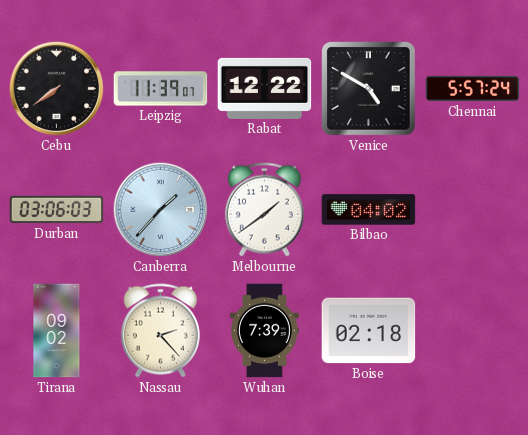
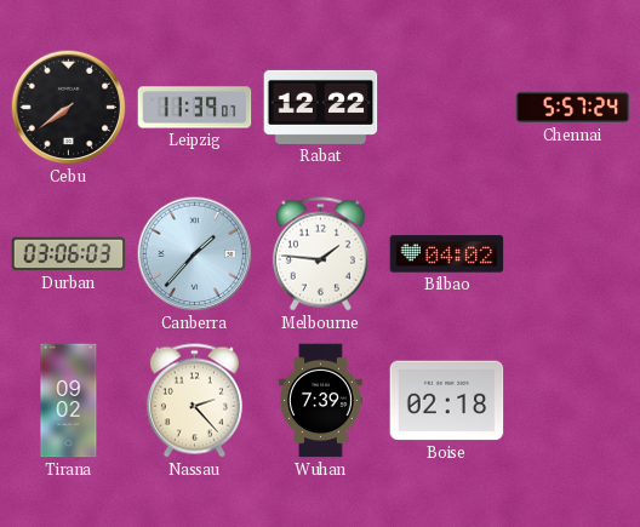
Venice: 4:50 -> none
Melbourne: 1:39 -> 1:46
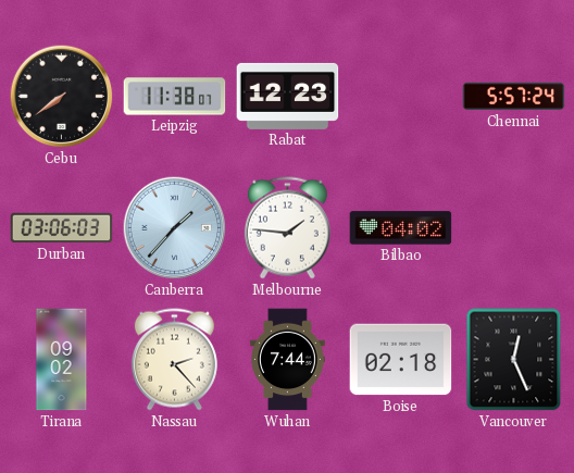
Leipzig: 11:39 -> 11:38
Rabat: 12:22 -> 12:23
Wuhan: 7:39 -> 7:44
Vancouver: none -> 12:26
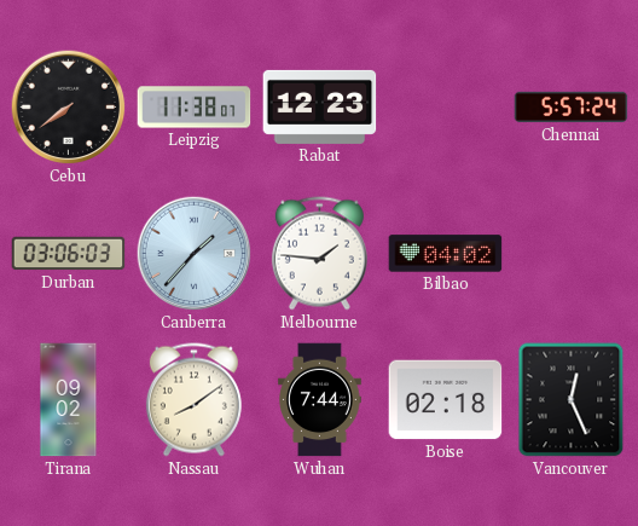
Nassau: 2:23 -> 8:09
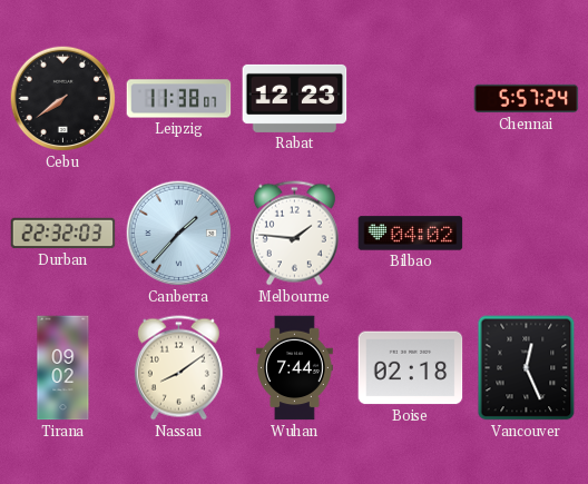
Durban: 03:06 -> 22:32
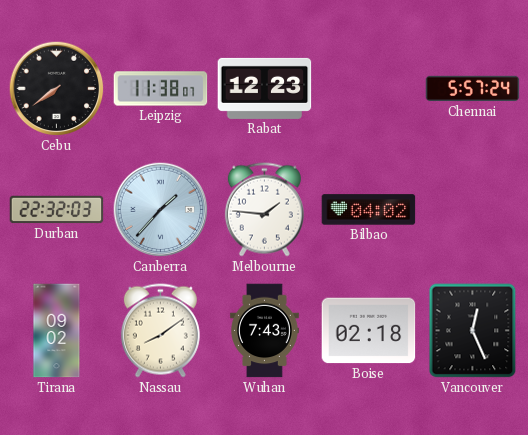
Wuhan: 7:44 -> 7:43
